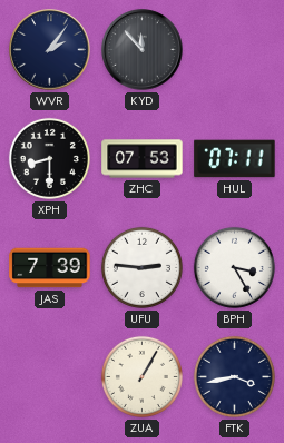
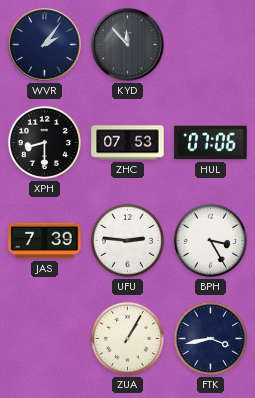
HUL: 07:11 -> 07:06
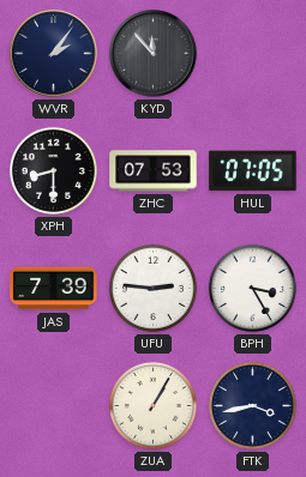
HUL: 07:06 -> 07:05
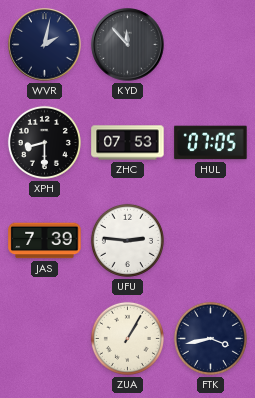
WVR: 2:06 -> 2:02
BPH: 3:25 -> none
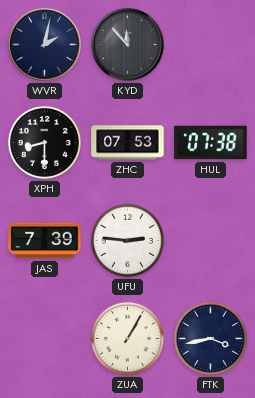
HUL: 07:05 -> 07:38
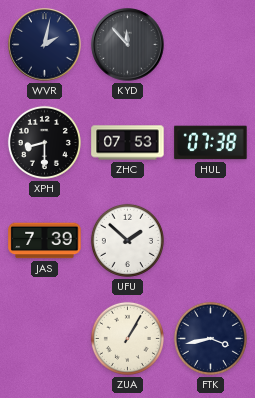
UFU: 2:46 -> 1:52
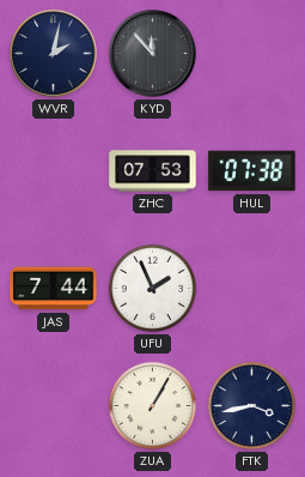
XPH: 8:30 -> none
JAS: 7:39 -> 7:44
UFU: 1:52 -> 1:56
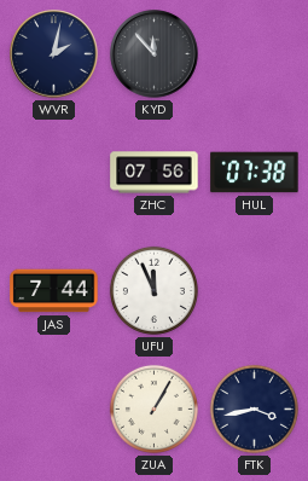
ZHC: 07:53 -> 07:56
UFU: 1:56 -> 11:56
